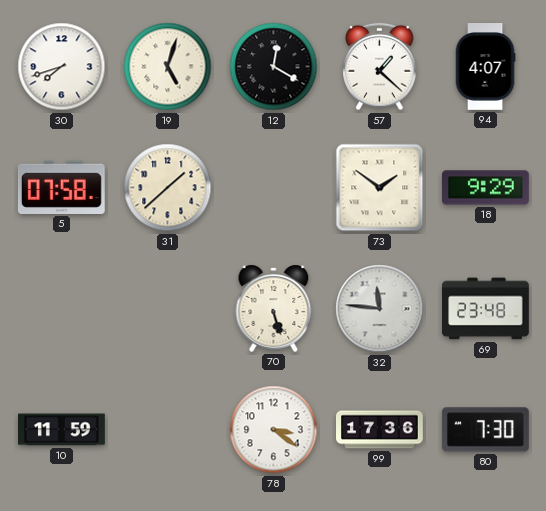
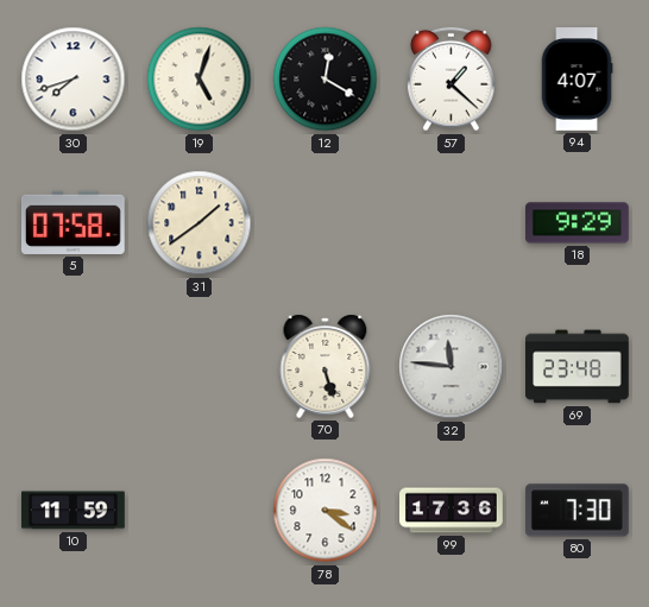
31: 1:38 -> 1:39
73: 1:51 -> none
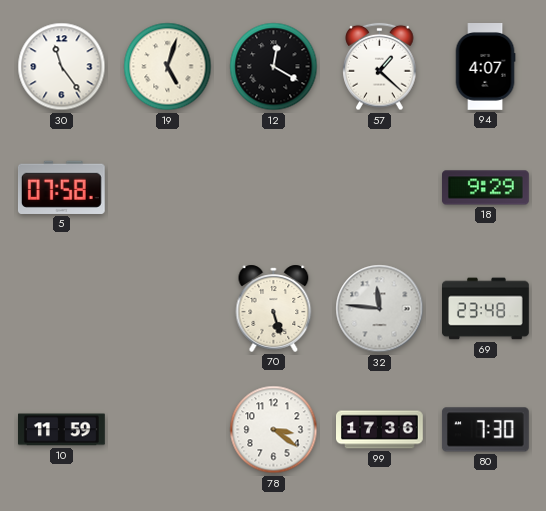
30: 7:42 -> 11:24
31: 1:39 -> none
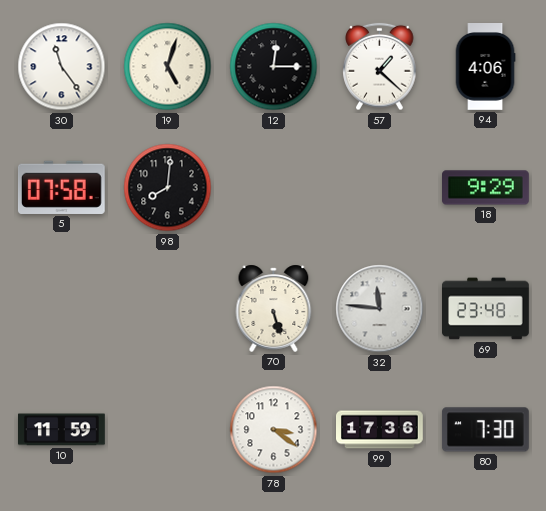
12: 12:20 -> 12:15
94: 4:07 -> 4:06
98: none -> 8:01
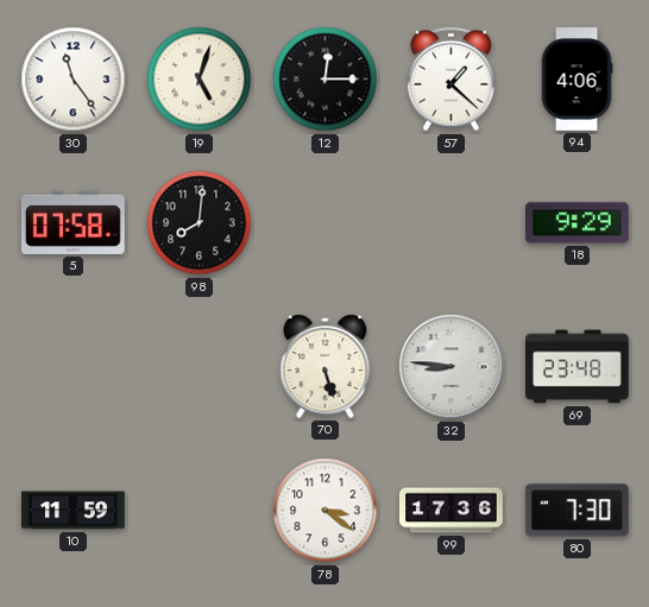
32: 11:46 -> 8:46
